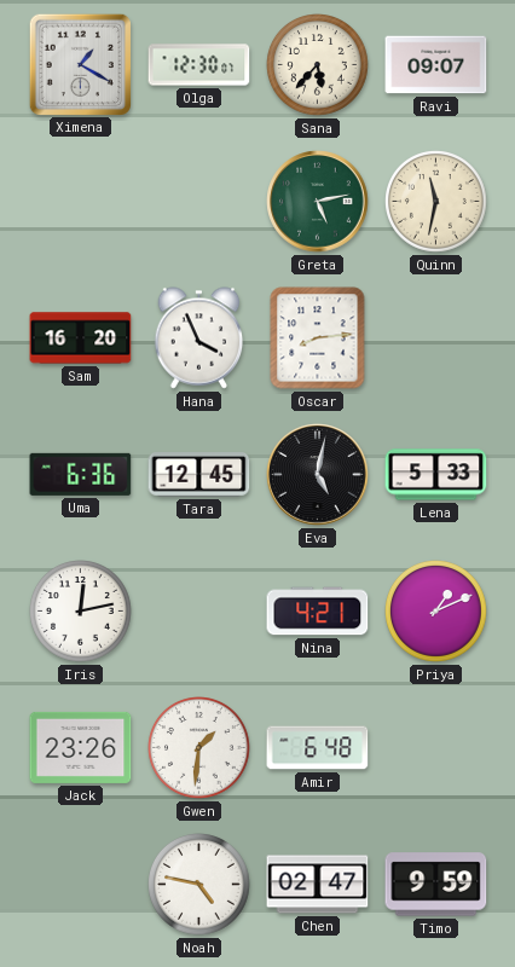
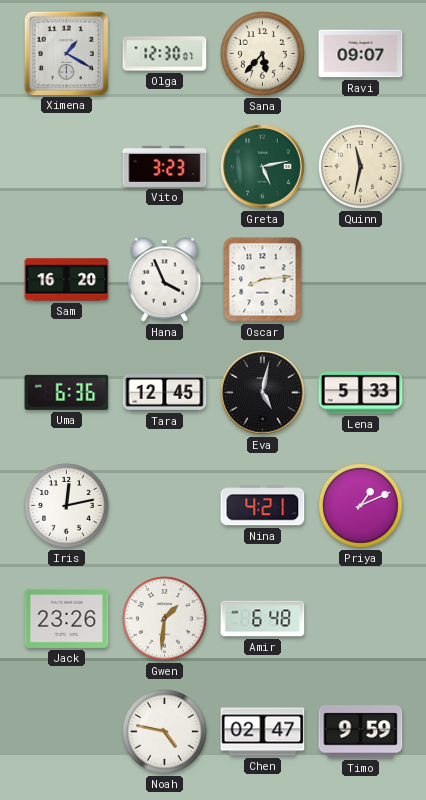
Vito: none -> 3:23
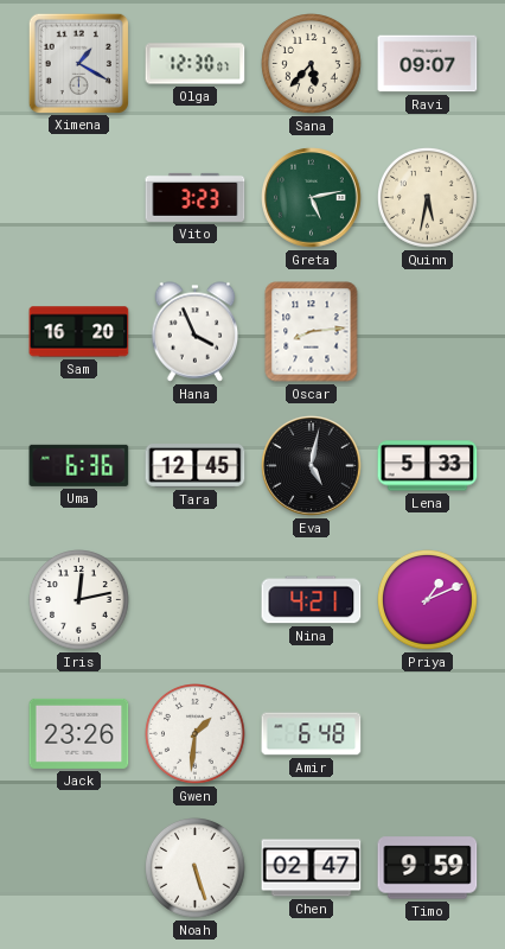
Quinn: 11:32 -> 5:32
Noah: 4:47 -> 5:27
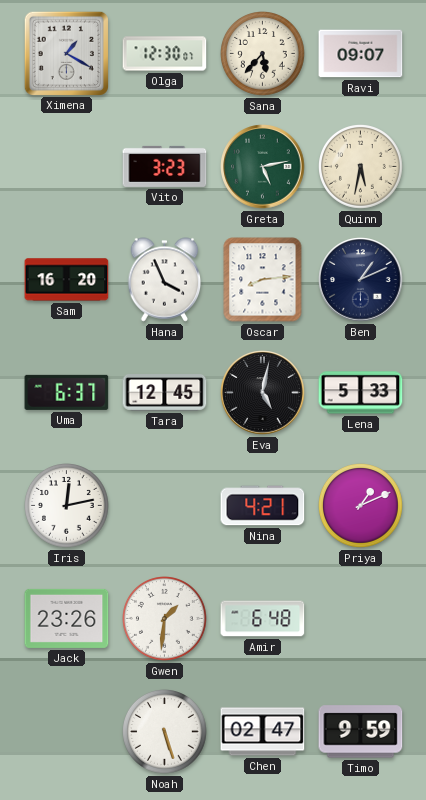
Ben: none -> 1:11
Uma: 6:36 -> 6:37
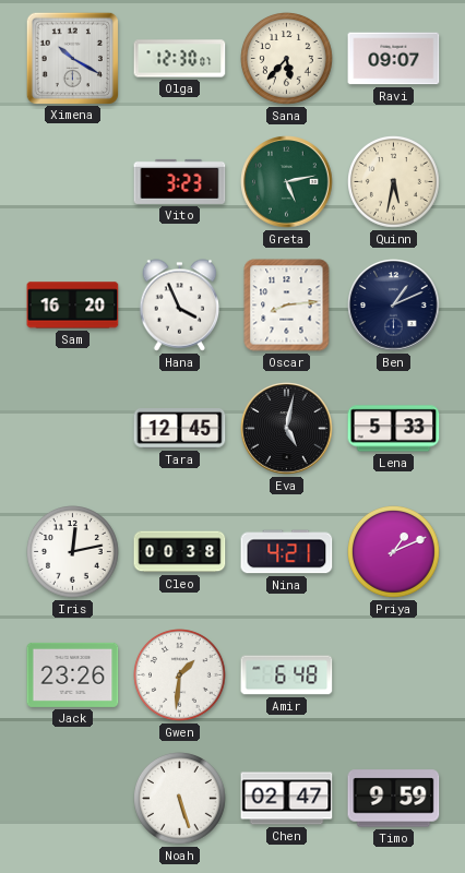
Ximena: 1:20 -> 10:20
Uma: 6:37 -> none
Cleo: none -> 00:38
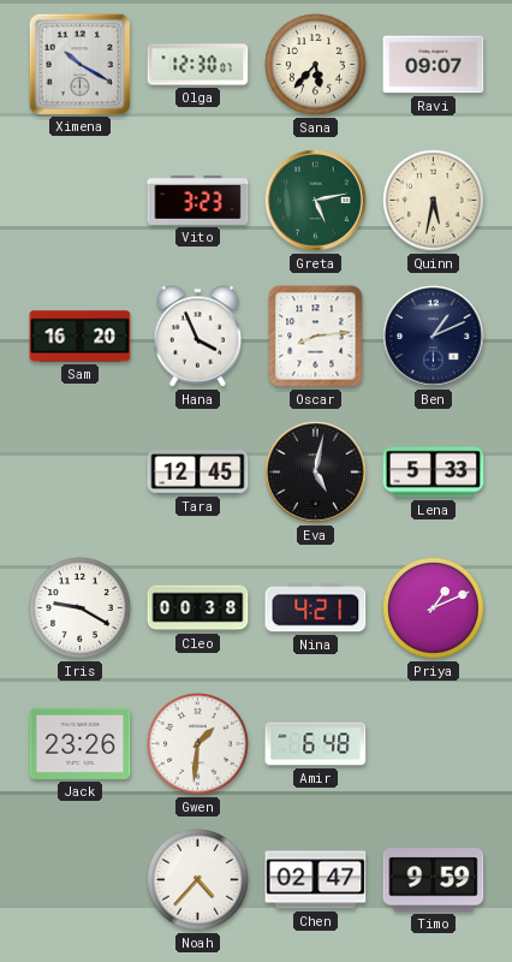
Iris: 12:13 -> 9:20
Noah: 5:27 -> 4:37
